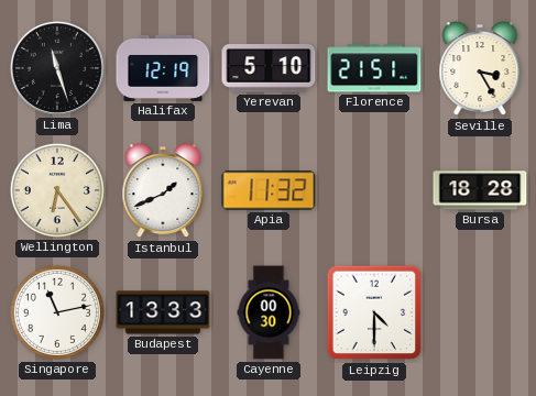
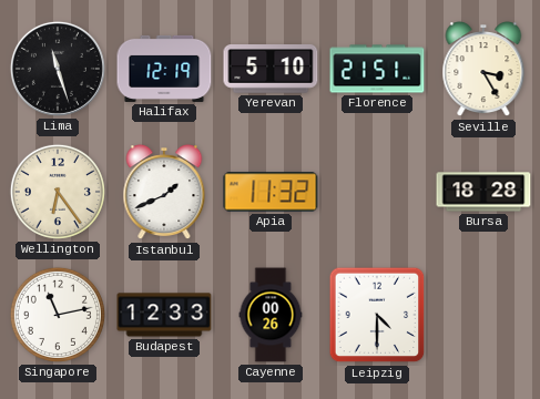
Budapest: 13:33 -> 12:33
Cayenne: 00:30 -> 00:26
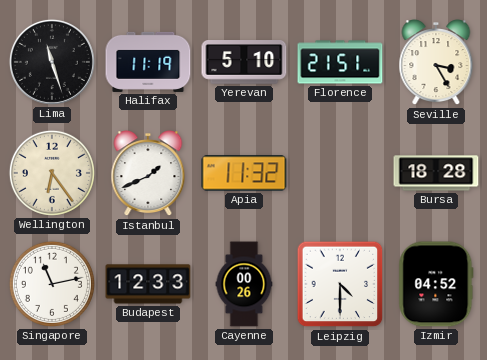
Halifax: 12:19 -> 11:19
Izmir: none -> 04:52
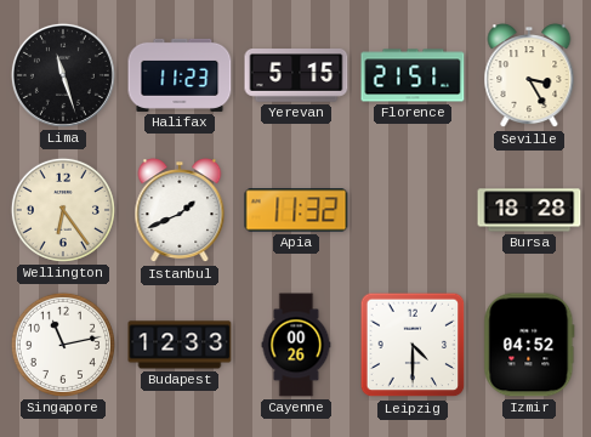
Halifax: 11:19 -> 11:23
Yerevan: 5:10 -> 5:15
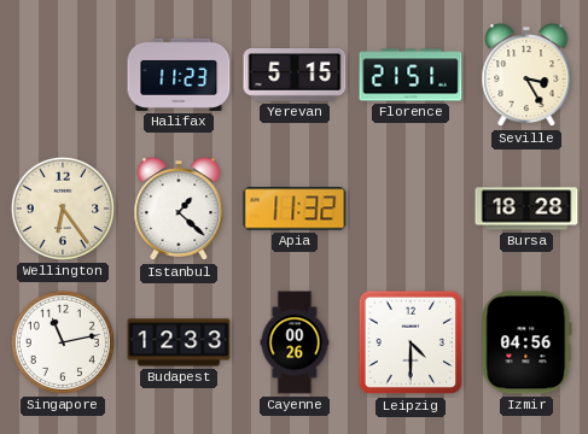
Lima: 11:27 -> none
Istanbul: 1:41 -> 1:22
Izmir: 04:52 -> 04:56
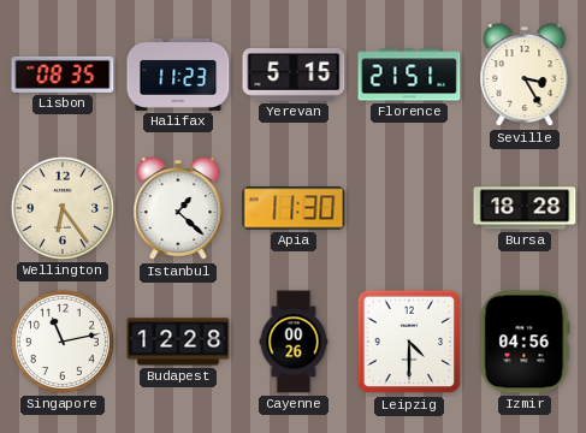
Lisbon: none -> 08:35
Apia: 11:32 -> 11:30
Budapest: 12:33 -> 12:28
